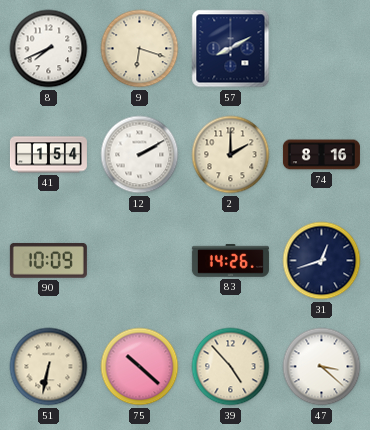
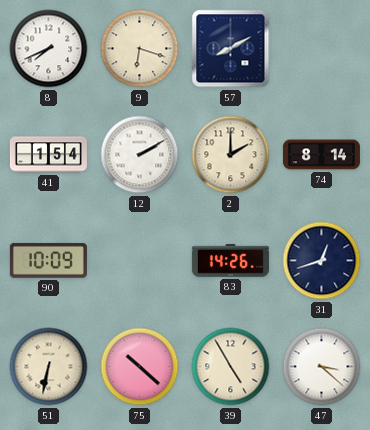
74: 8:16 -> 8:14
39: 4:53 -> 4:55
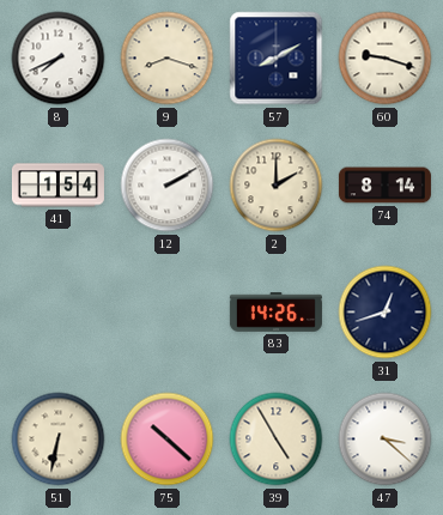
9: 6:18 -> 8:18
60: none -> 9:18
90: 10:09 -> none
